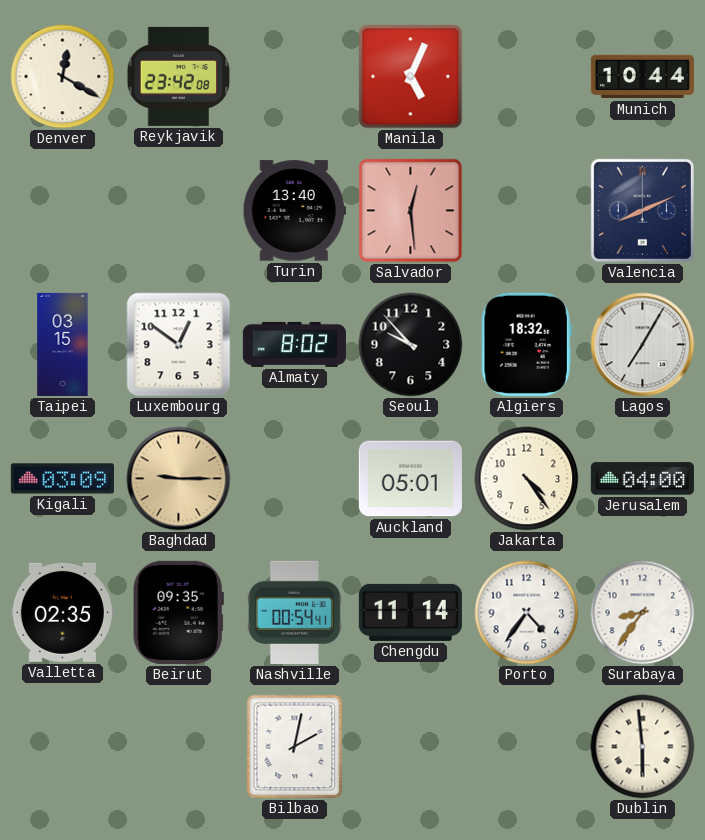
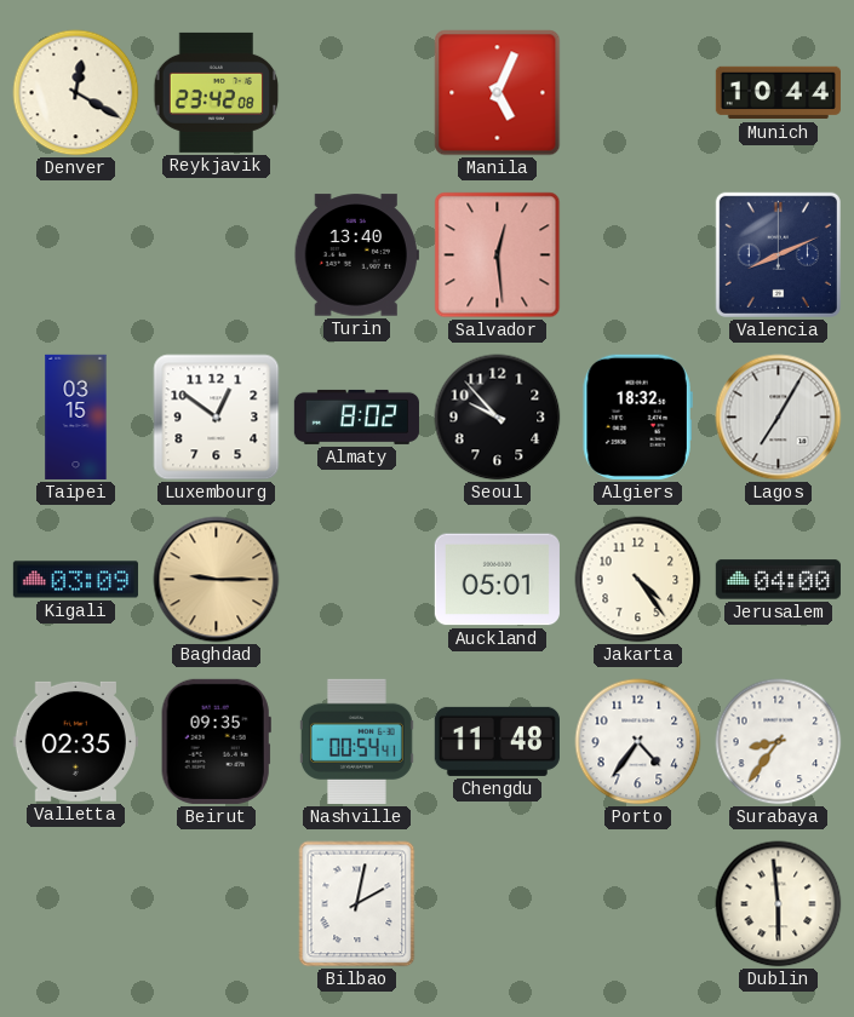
Chengdu: 11:14 -> 11:48
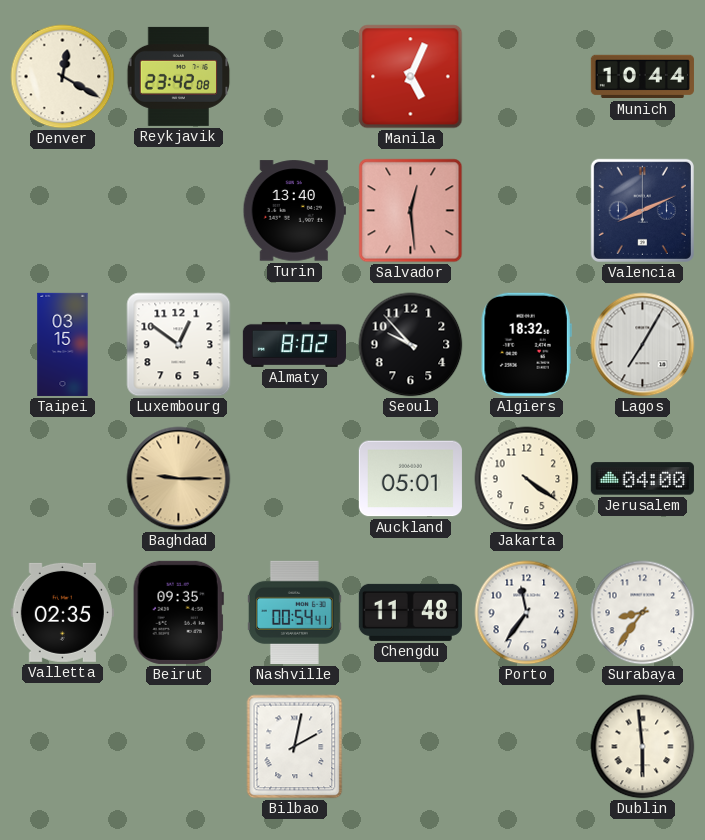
Kigali: 03:09 -> none
Jakarta: 4:24 -> 4:21
Porto: 4:36 -> 11:36
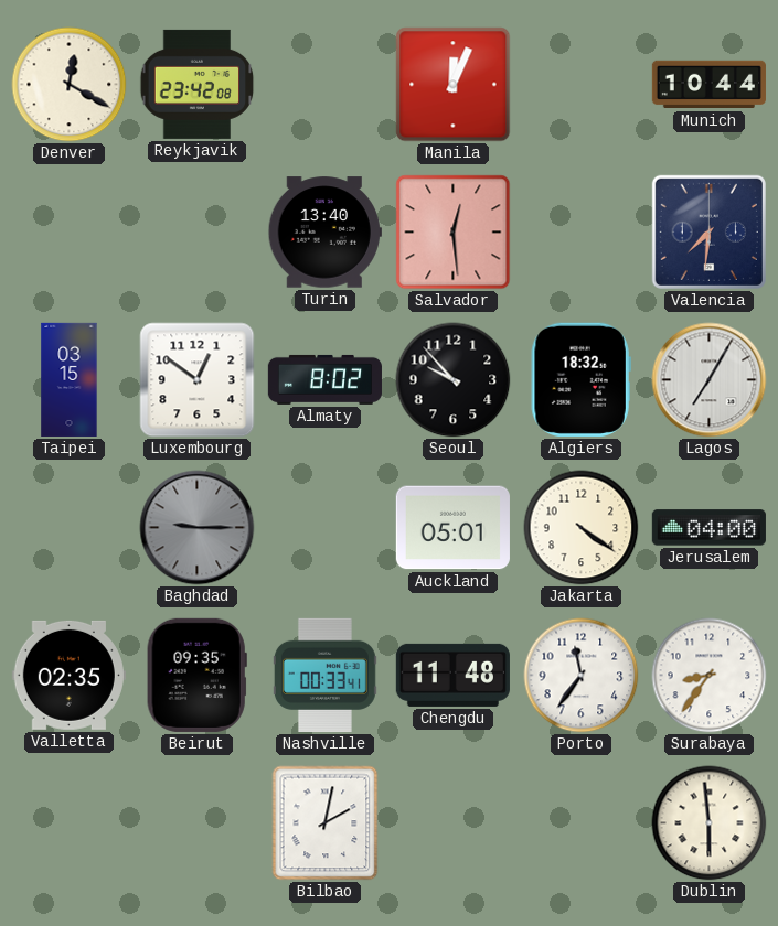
Manila: 5:04 -> 12:04
Valencia: 8:11 -> 7:31
Baghdad dial: champagne -> grey
Nashville: 00:54 -> 00:33
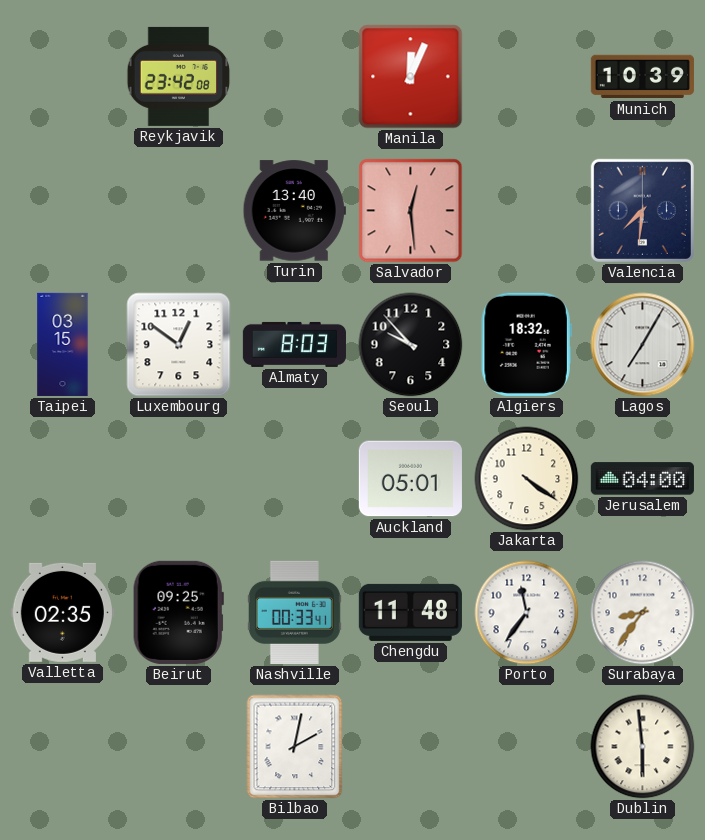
Denver: 12:20 -> none
Munich: 10:44 -> 10:39
Almaty: 8:02 -> 8:03
Baghdad: 9:15 -> none
Beirut: 09:35 -> 09:25
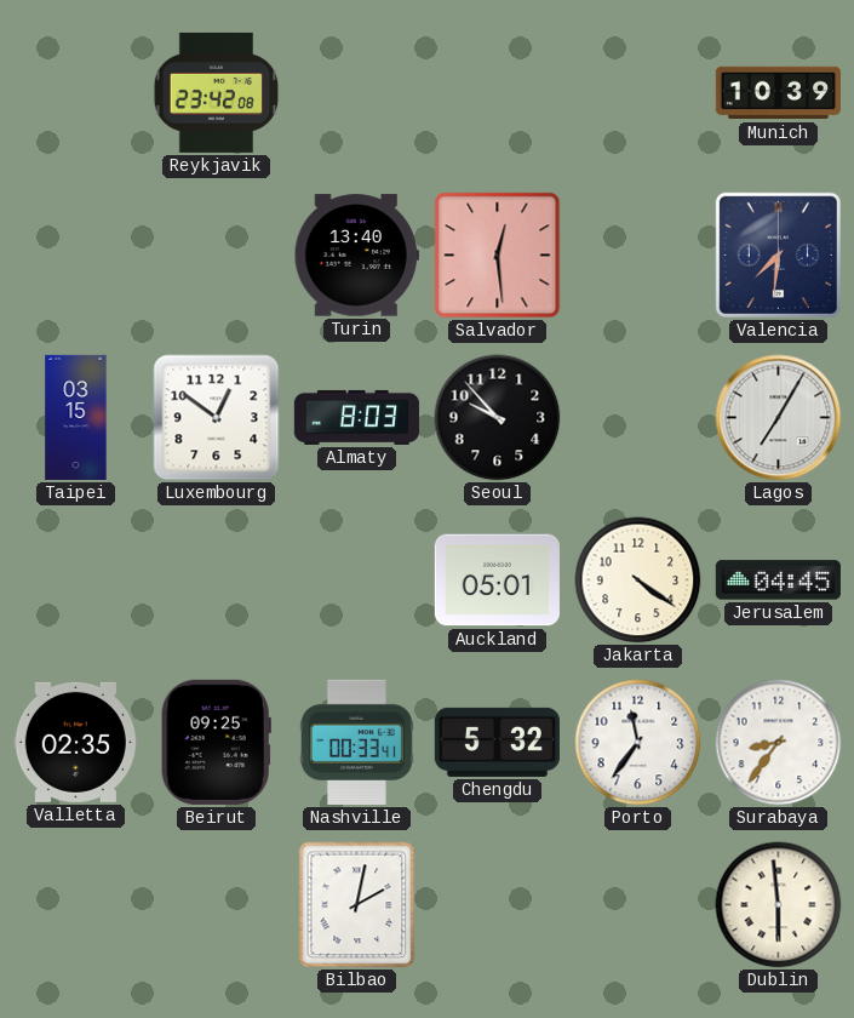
Manila: 12:04 -> none
Algiers: 18:32 -> none
Jerusalem: 04:00 -> 04:45
Chengdu: 11:48 -> 5:32
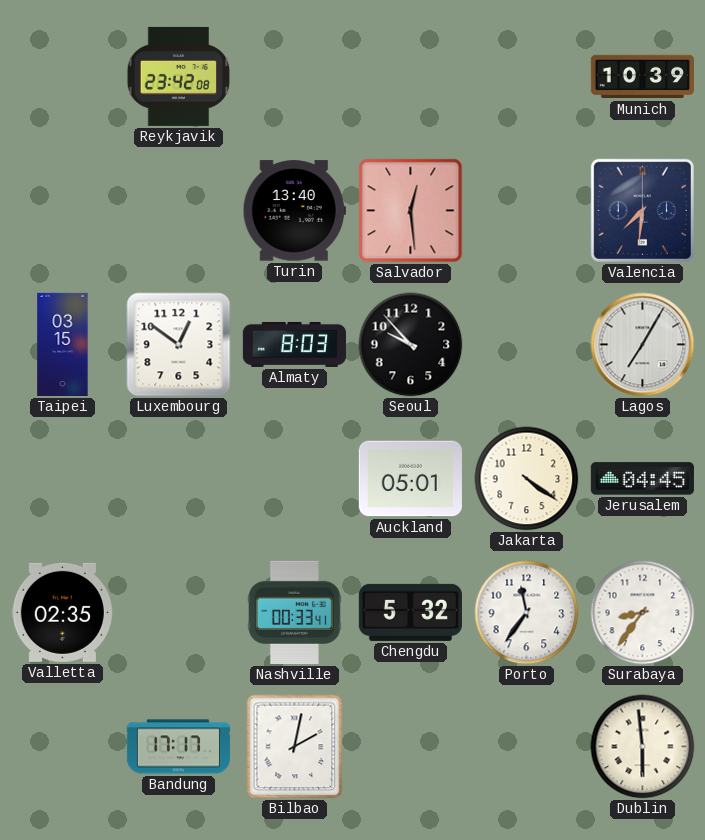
Beirut: 09:25 -> none
Bandung: none -> 17:17
